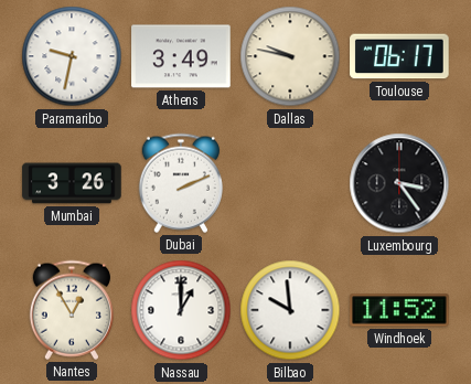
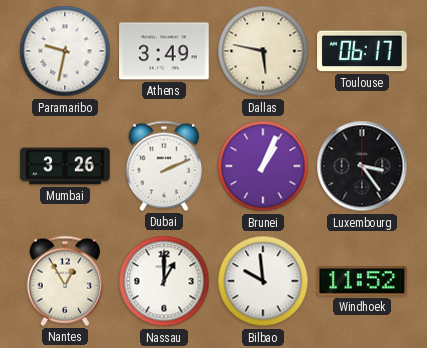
Dallas: 9:47 -> 5:47
Brunei: none -> 1:04
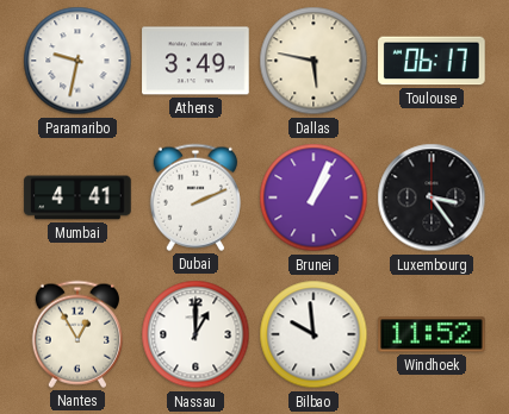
Mumbai: 3:26 -> 4:41
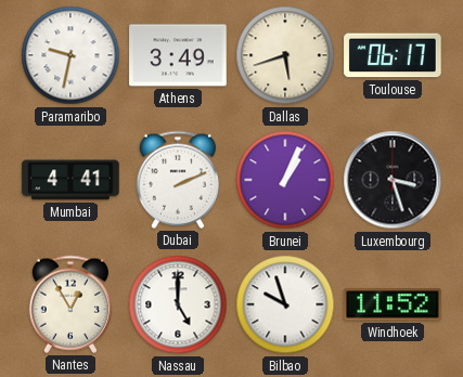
Dallas: 5:47 -> 5:42
Luxembourg: 3:24 -> 3:27
Nassau: 1:00 -> 5:00
Bilbao: 9:59 -> 9:57
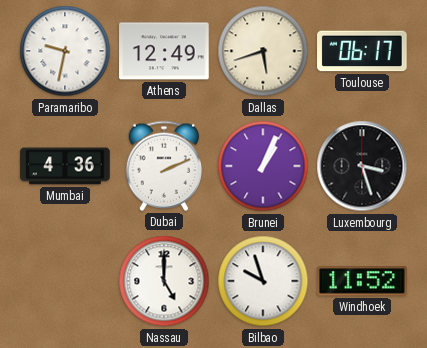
Athens: 3:49 -> 12:49
Mumbai: 4:41 -> 4:36
Nantes: 12:55 -> none
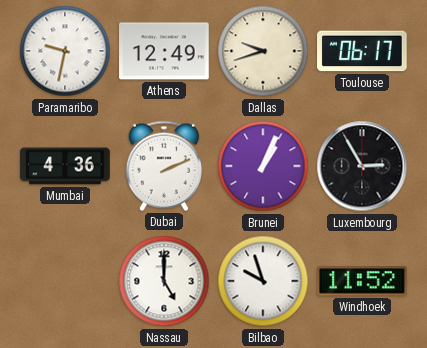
Dallas: 5:42 -> 9:42
Luxembourg: 3:27 -> 2:55
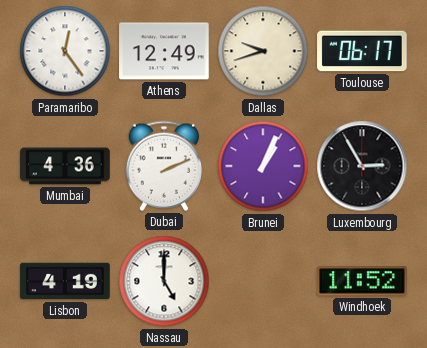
Paramaribo: 9:32 -> 12:24
Lisbon: none -> 4:19
Bilbao: 9:57 -> none
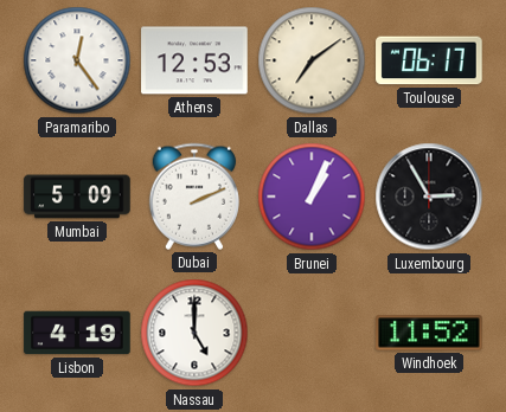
Athens: 12:49 -> 12:53
Dallas: 9:42 -> 7:09
Mumbai: 4:36 -> 5:09
